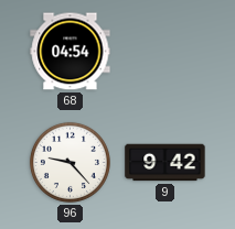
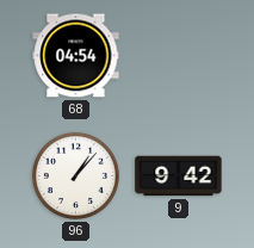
96: 9:23 -> 1:07
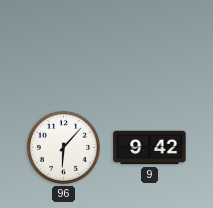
68: 04:54 -> none
96: 1:07 -> 6:07
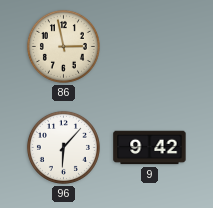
86: none -> 2:58
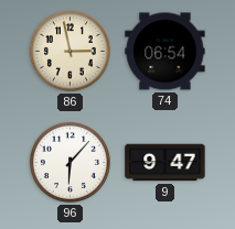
74: none -> 06:54
9: 9:42 -> 9:47
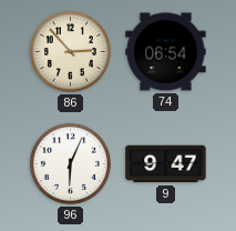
86: 2:58 -> 2:53
96: 6:07 -> 6:04
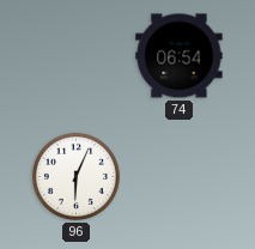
86: 2:53 -> none
9: 9:47 -> none
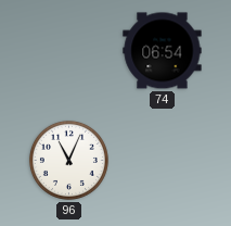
96: 6:04 -> 11:04
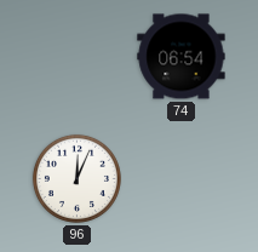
96: 11:04 -> 12:04
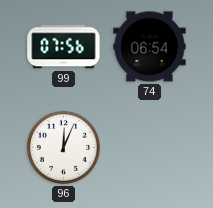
99: none -> 07:56
